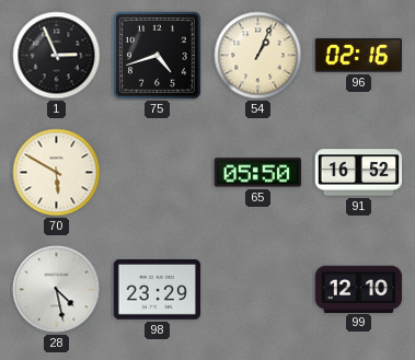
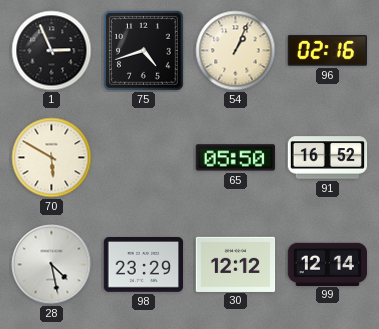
30: none -> 12:12
99: 12:10 -> 12:14
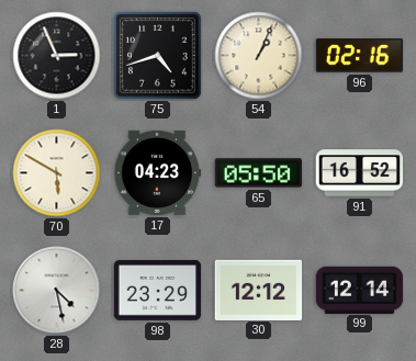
17: none -> 04:23
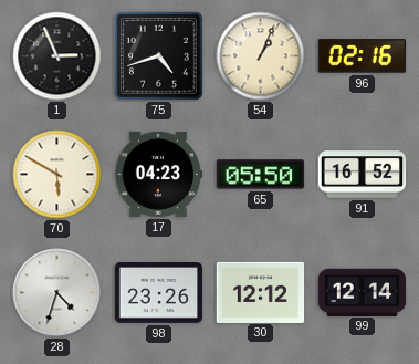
28: 4:28 -> 4:33
98: 23:29 -> 23:26
